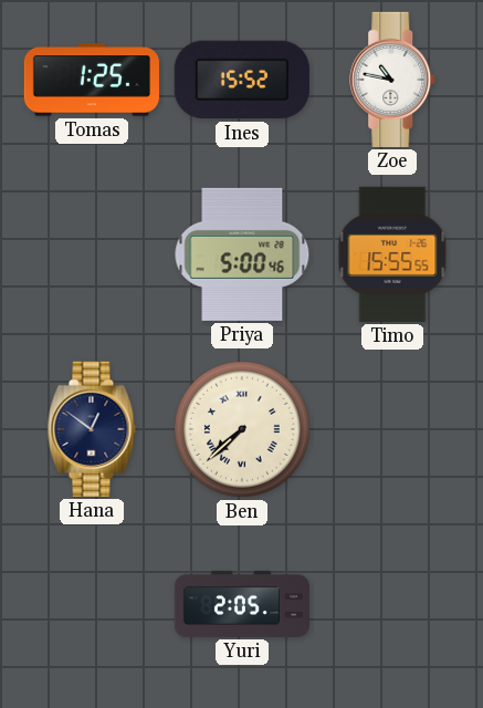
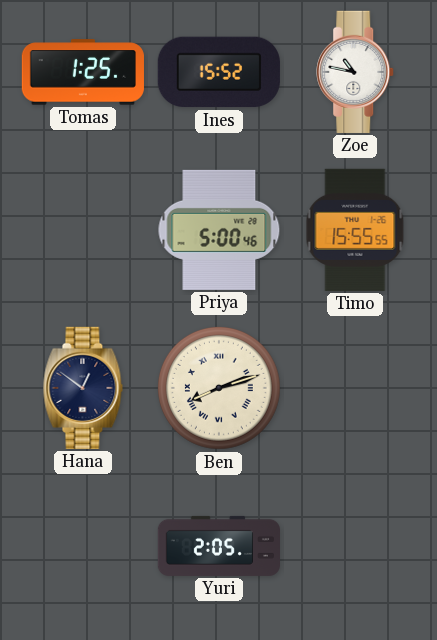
Ben: 7:38 -> 8:12
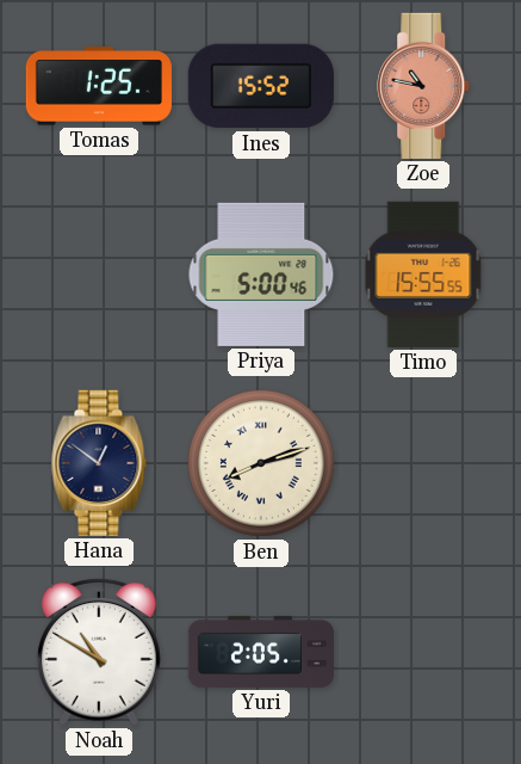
Zoe dial: white -> salmon
Noah: none -> 10:50
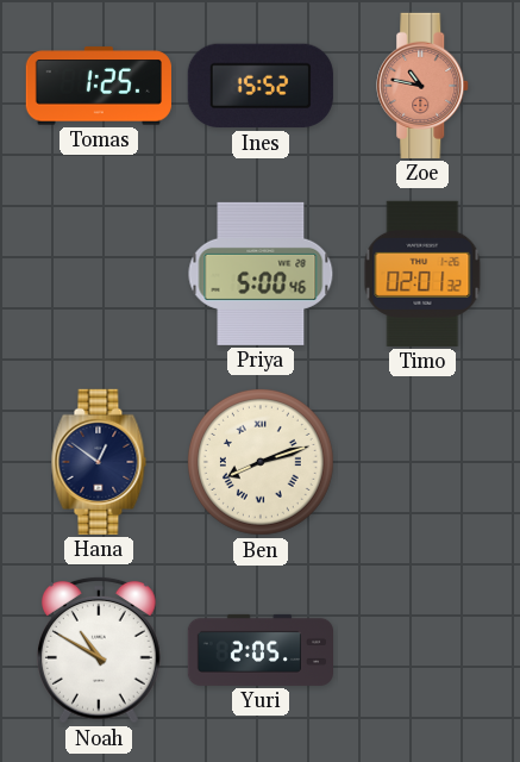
Timo: 15:55 -> 02:01
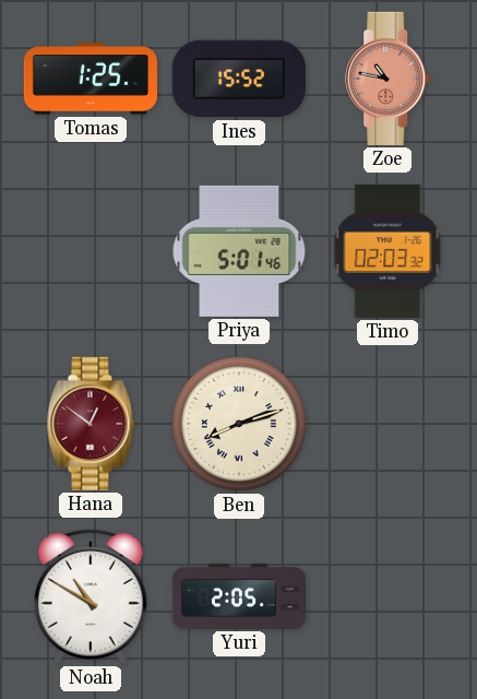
Priya: 5:00 -> 5:01
Timo: 02:01 -> 02:03
Hana dial: navy -> burgundy
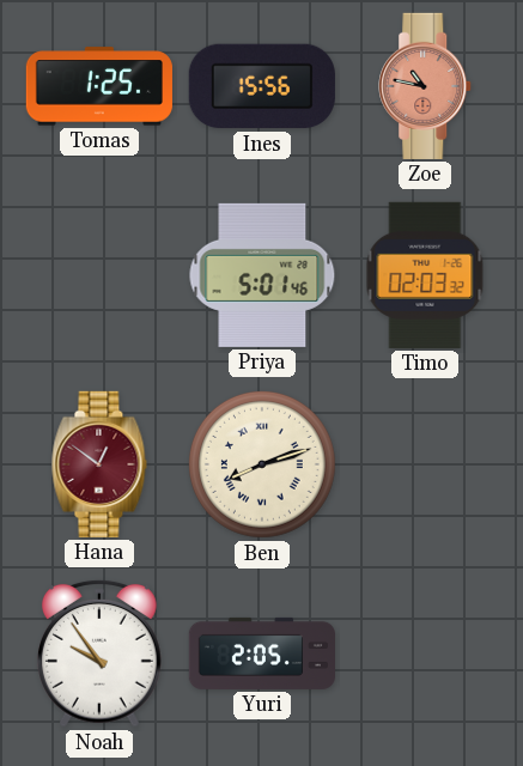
Ines: 15:52 -> 15:56
Noah: 10:50 -> 9:54
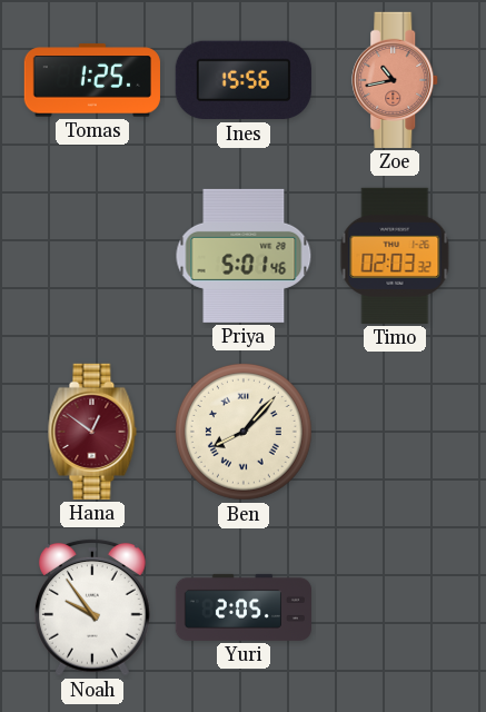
Zoe: 10:47 -> 10:43
Ben: 8:12 -> 8:07
